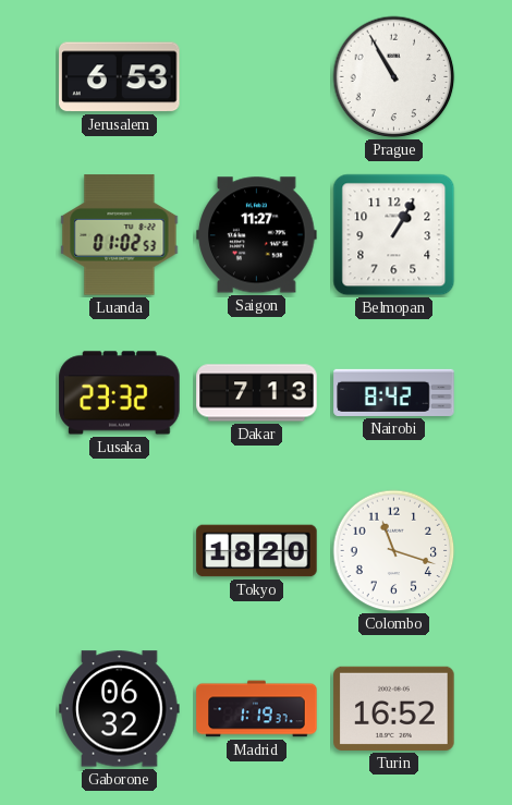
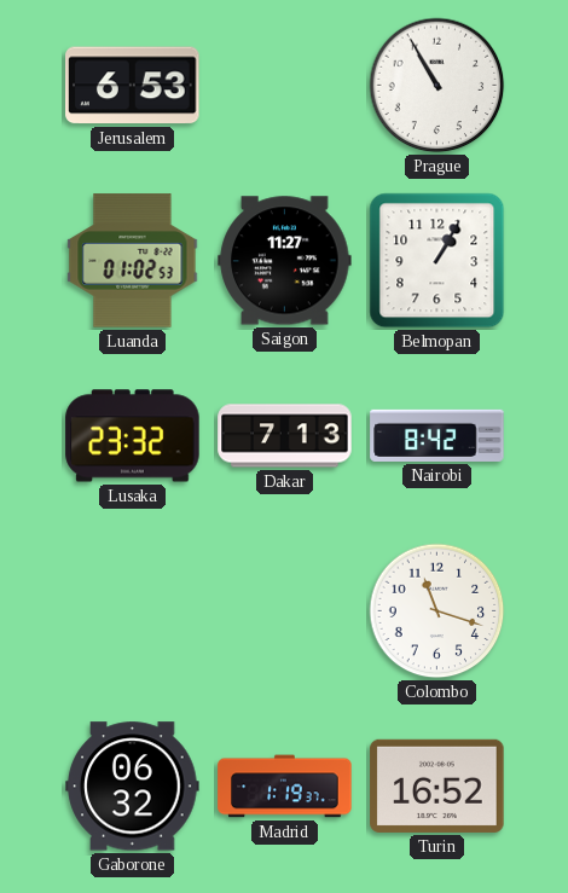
Tokyo: 18:20 -> none
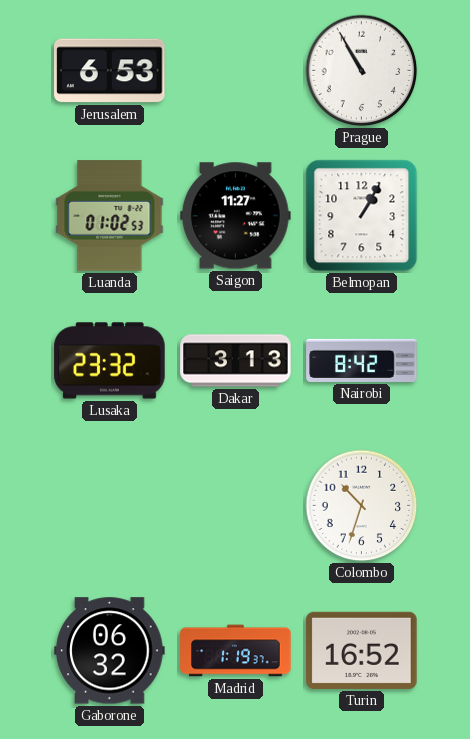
Dakar: 7:13 -> 3:13
Colombo: 11:18 -> 10:33
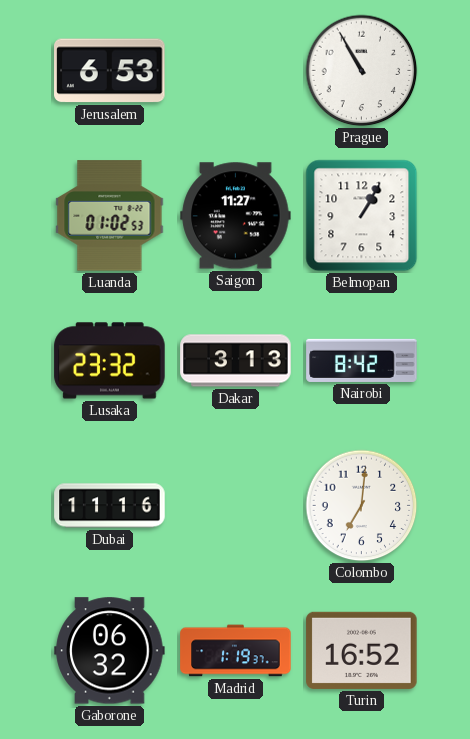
Dubai: none -> 11:16
Colombo: 10:33 -> 7:01
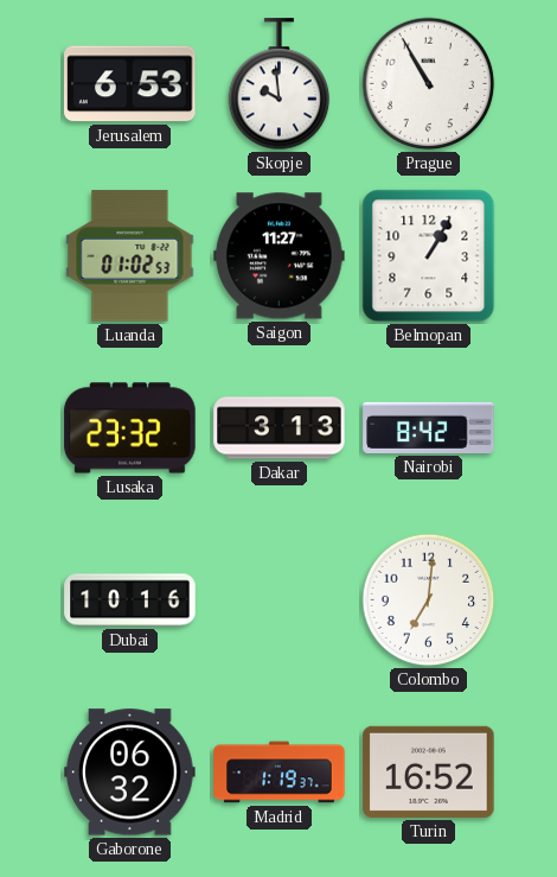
Skopje: none -> 9:59
Dubai: 11:16 -> 10:16
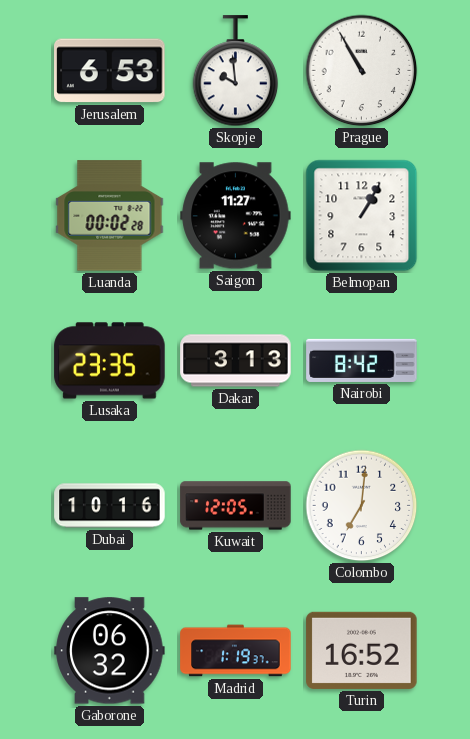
Luanda: 01:02 -> 00:02
Lusaka: 23:32 -> 23:35
Kuwait: none -> 12:05
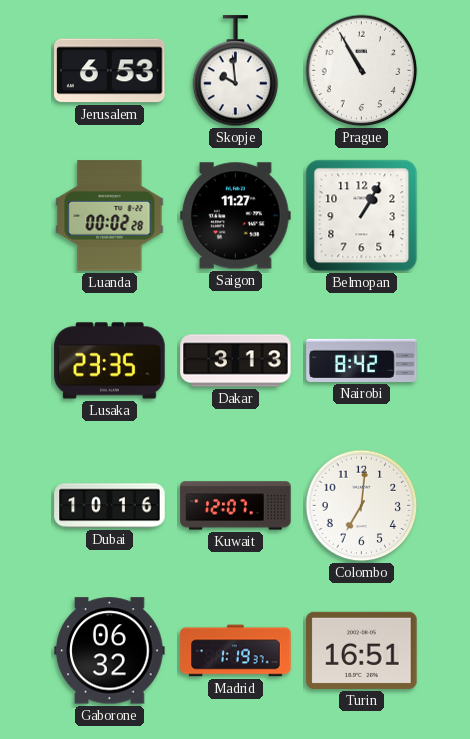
Kuwait: 12:05 -> 12:07
Turin: 16:52 -> 16:51
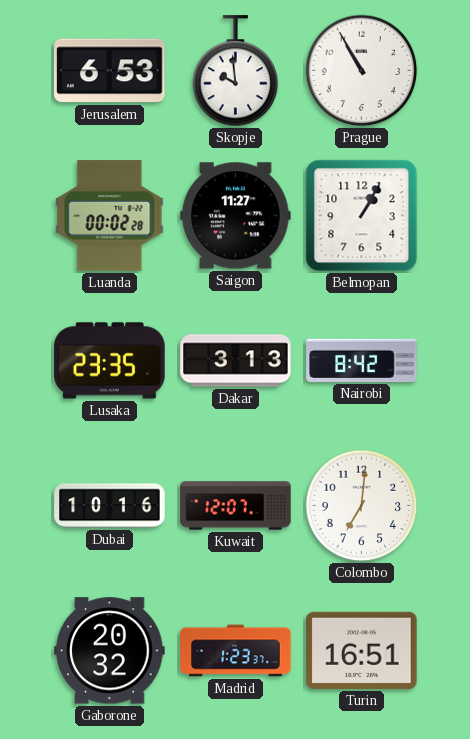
Gaborone: 06:32 -> 20:32
Madrid: 1:19 -> 1:23
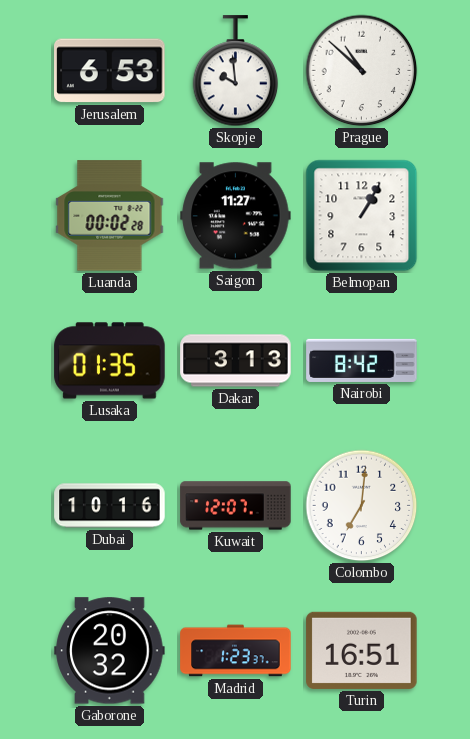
Prague: 10:55 -> 10:52
Lusaka: 23:35 -> 01:35
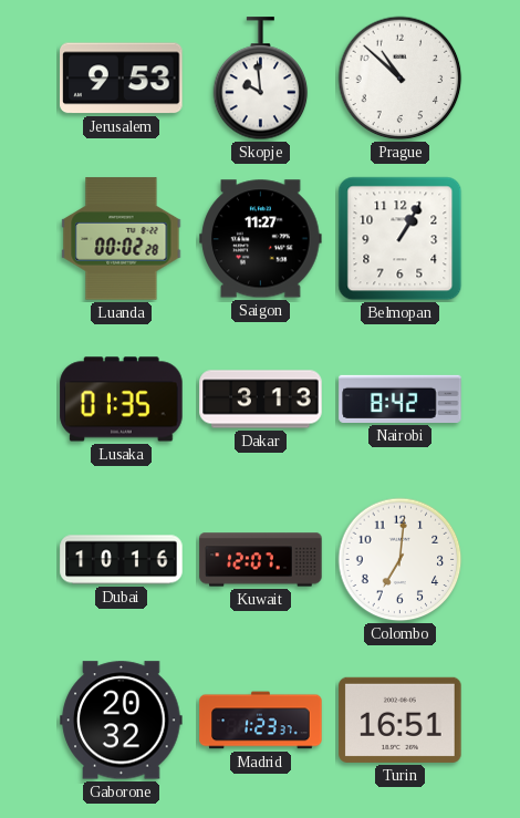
Jerusalem: 6:53 -> 9:53
